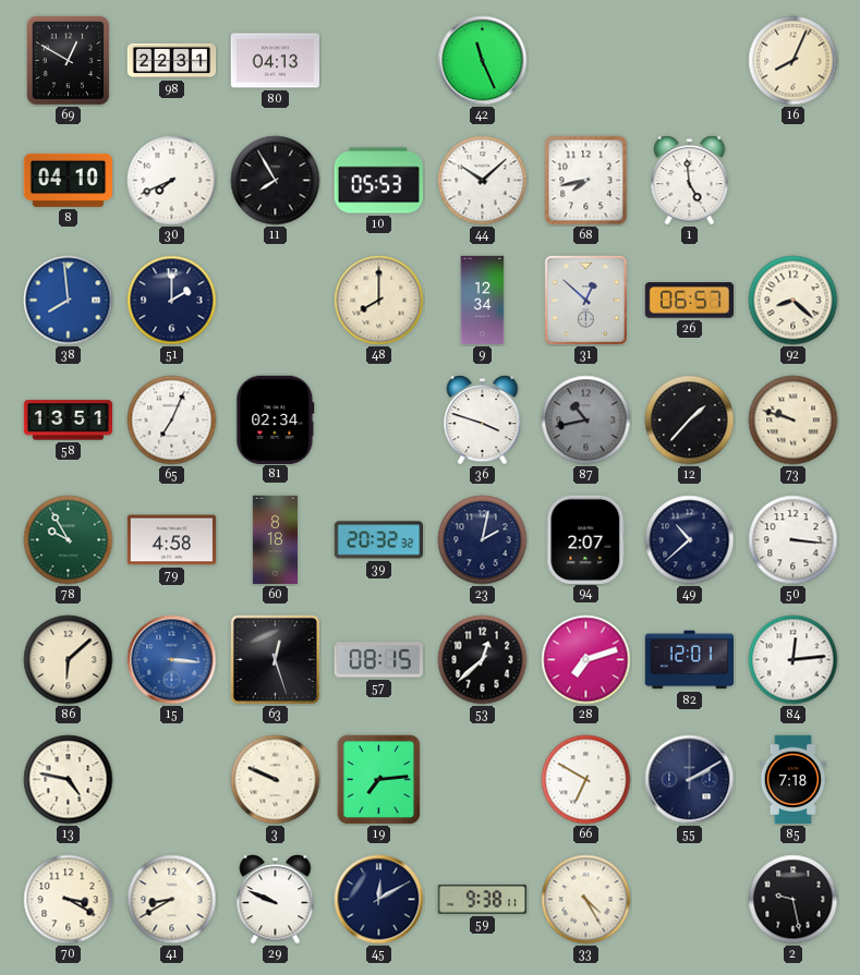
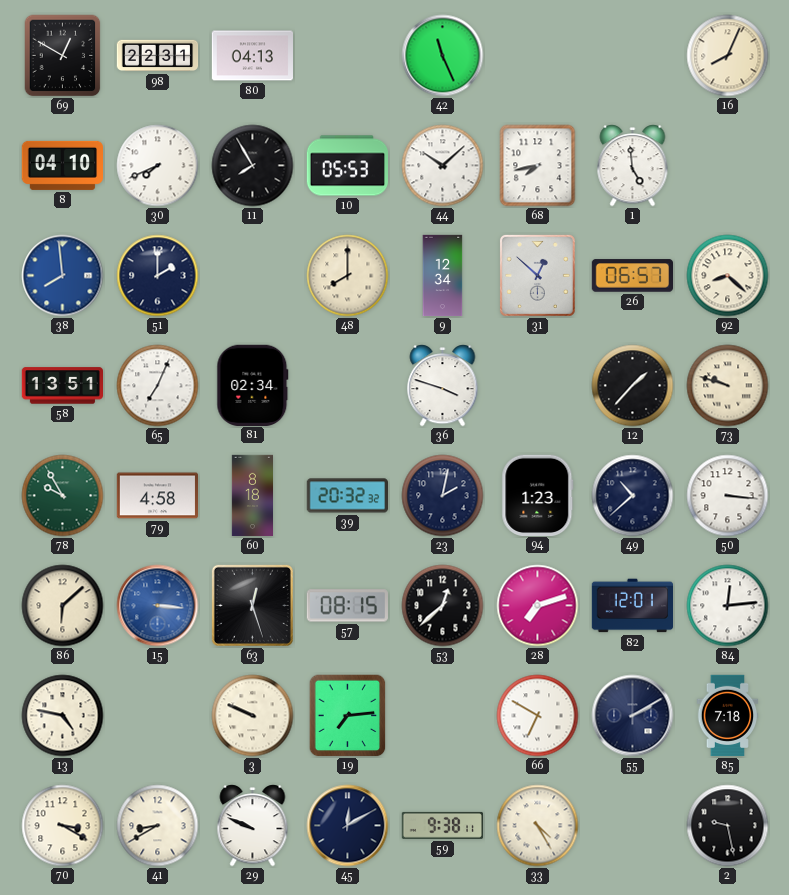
87: 10:43 -> none
94: 2:07 -> 1:23
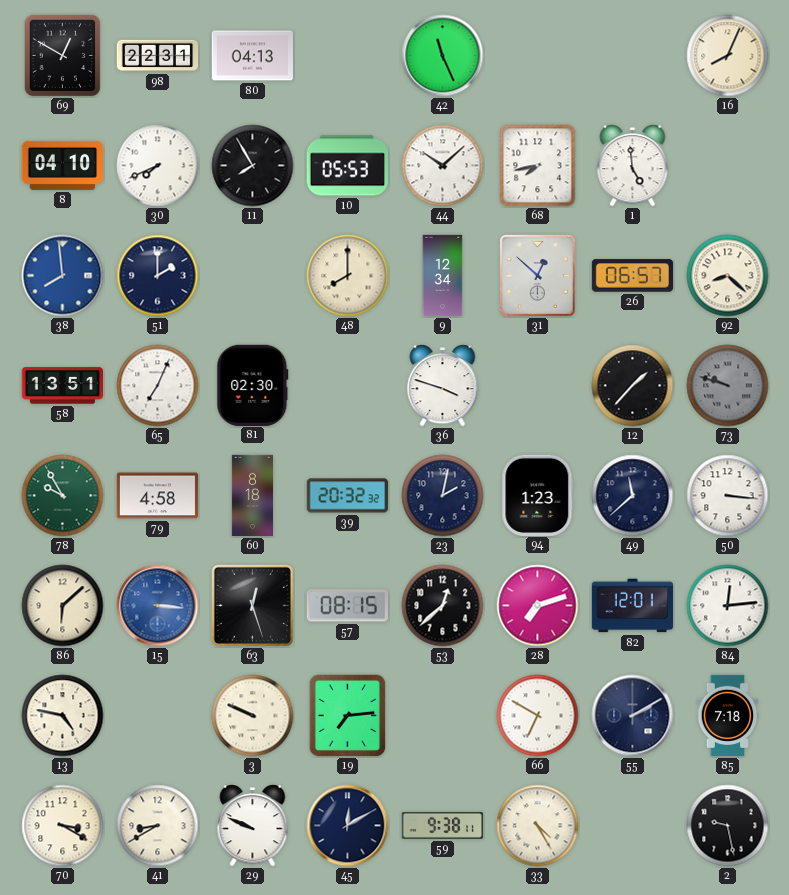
81: 02:34 -> 02:30
73 dial: cream -> grey
49: 10:38 -> 11:38
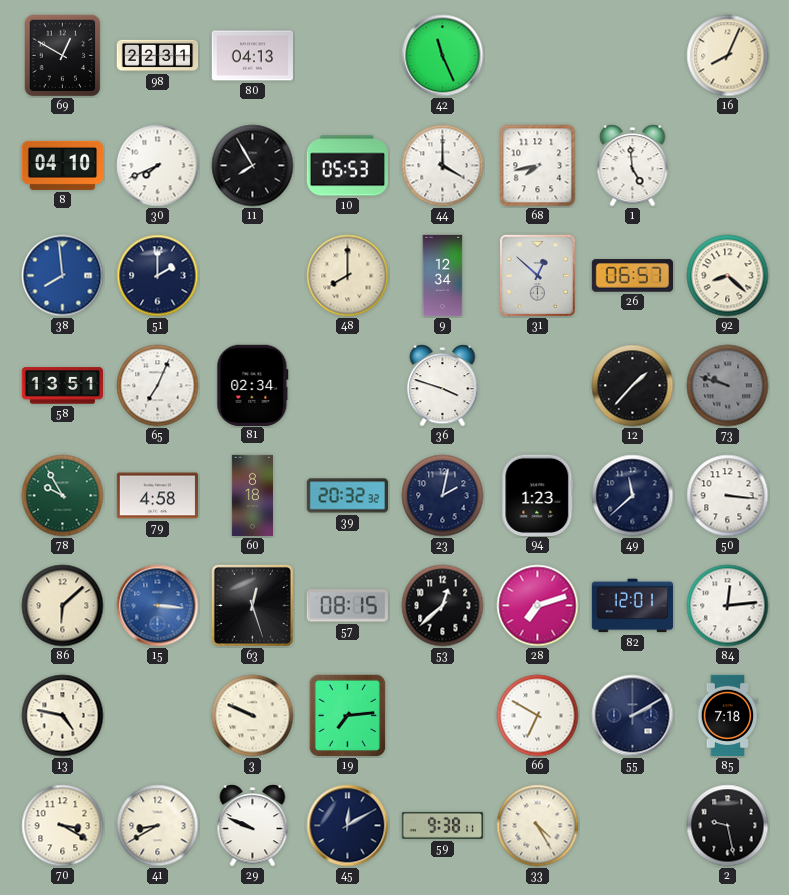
44: 10:08 -> 4:00
81: 02:30 -> 02:34
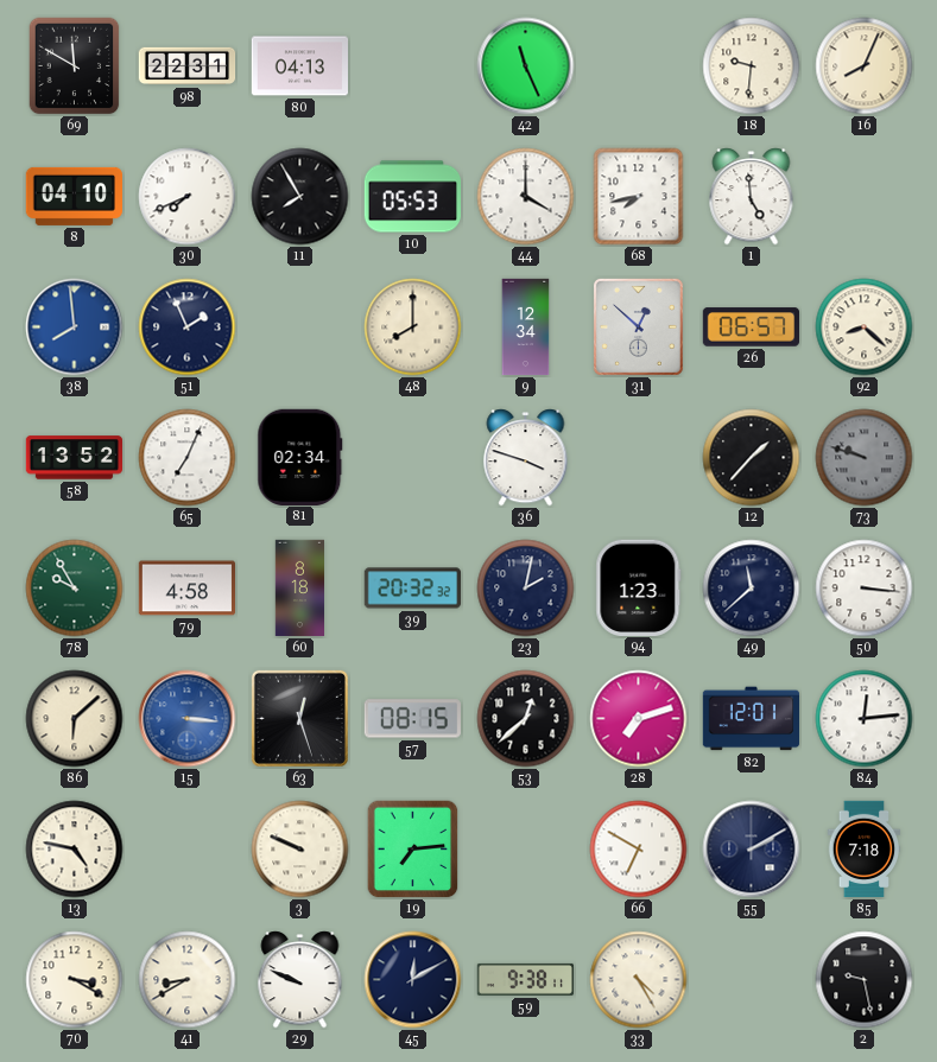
69: 12:50 -> 11:50
18: none -> 9:31
51: 2:00 -> 1:56
58: 13:51 -> 13:52
